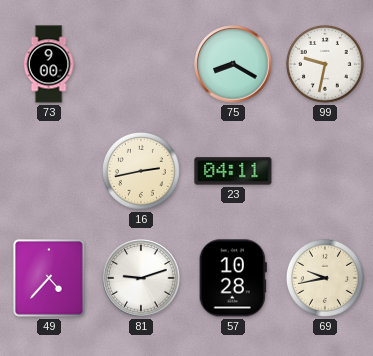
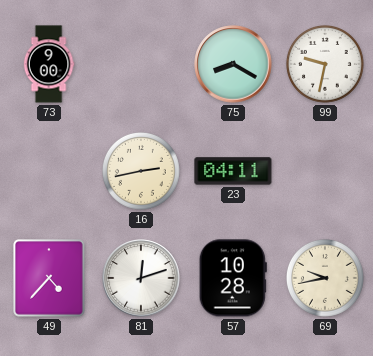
81: 9:12 -> 12:12
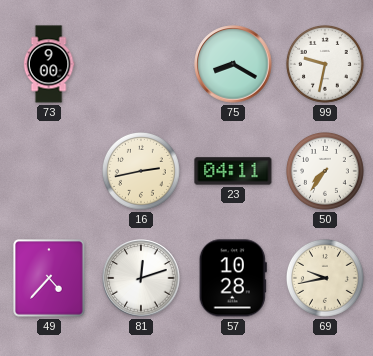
50: none -> 7:36
